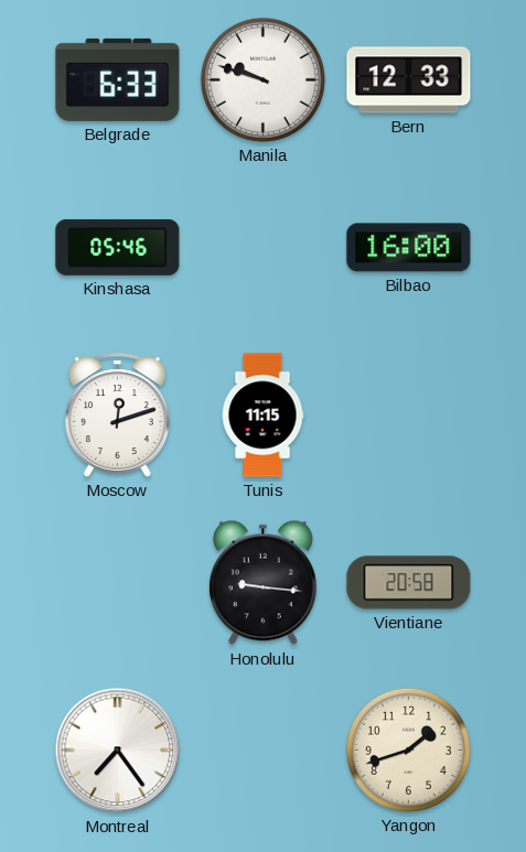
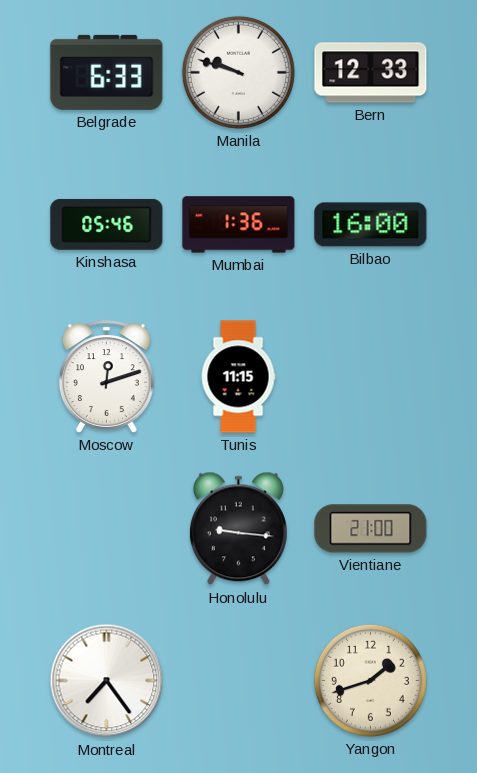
Mumbai: none -> 1:36
Vientiane: 20:58 -> 21:00
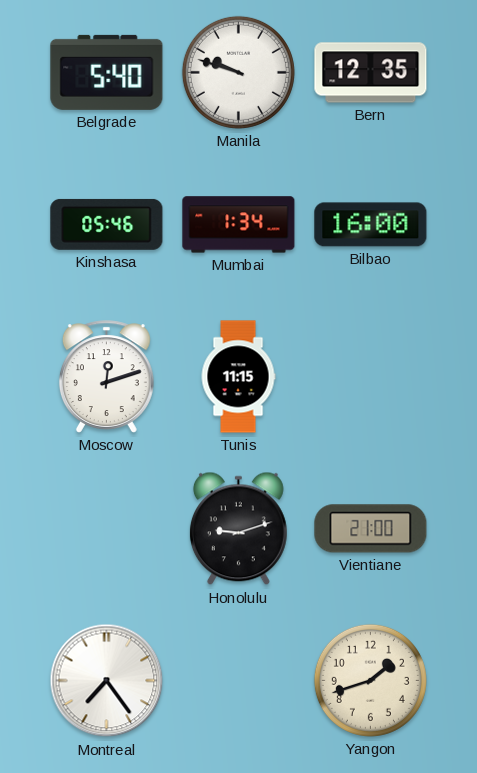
Belgrade: 6:33 -> 5:40
Bern: 12:33 -> 12:35
Mumbai: 1:36 -> 1:34
Honolulu: 9:16 -> 9:12
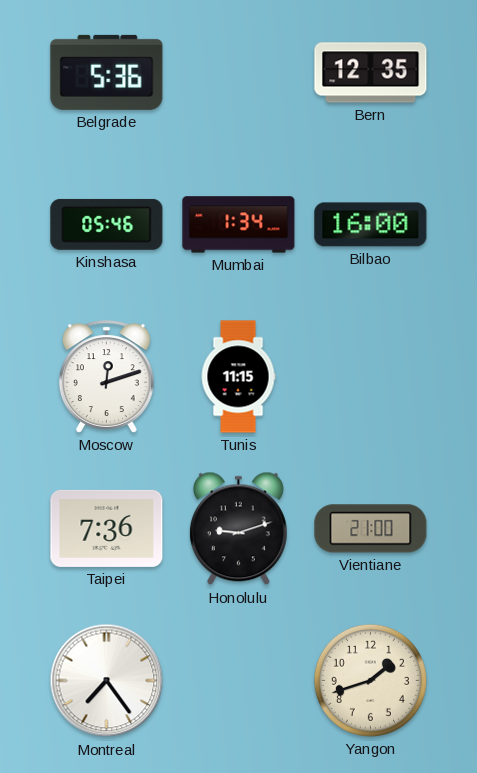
Belgrade: 5:40 -> 5:36
Manila: 9:48 -> none
Taipei: none -> 7:36
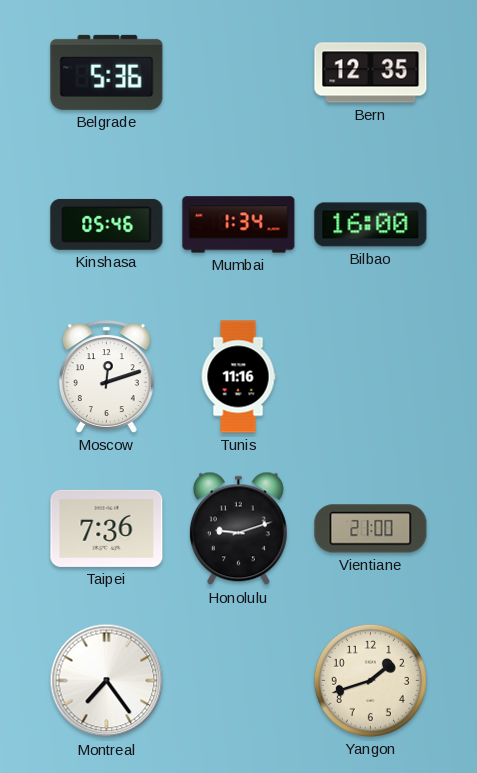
Tunis: 11:15 -> 11:16
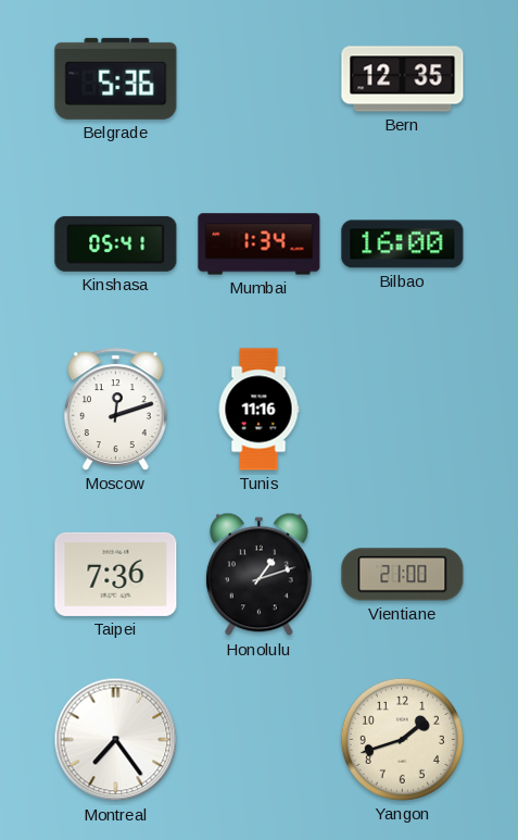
Kinshasa: 05:46 -> 05:41
Honolulu: 9:12 -> 1:12
